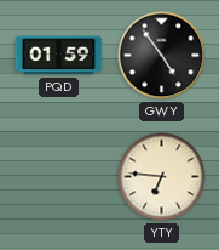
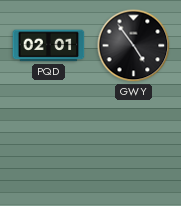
PQD: 01:59 -> 02:01
YTY: 6:46 -> none
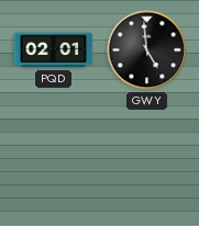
GWY: 4:54 -> 4:59
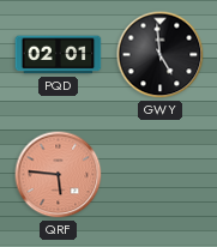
QRF: none -> 5:46
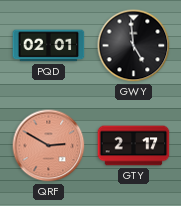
QRF: 5:46 -> 2:50
GTY: none -> 2:17
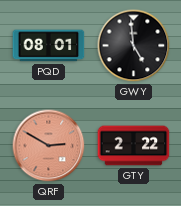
PQD: 02:01 -> 08:01
GTY: 2:17 -> 2:22
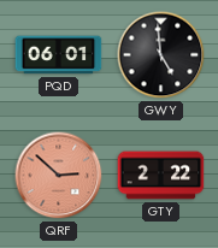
PQD: 08:01 -> 06:01
QRF: 2:50 -> 2:52
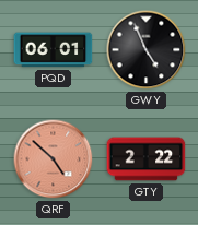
GWY: 4:59 -> 4:56
QRF: 2:52 -> 4:52
